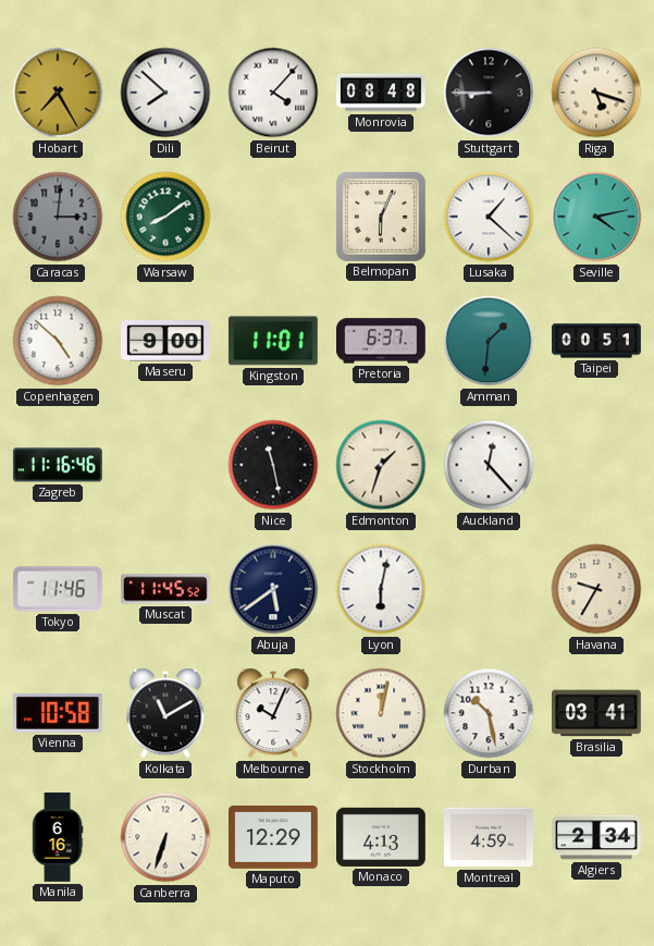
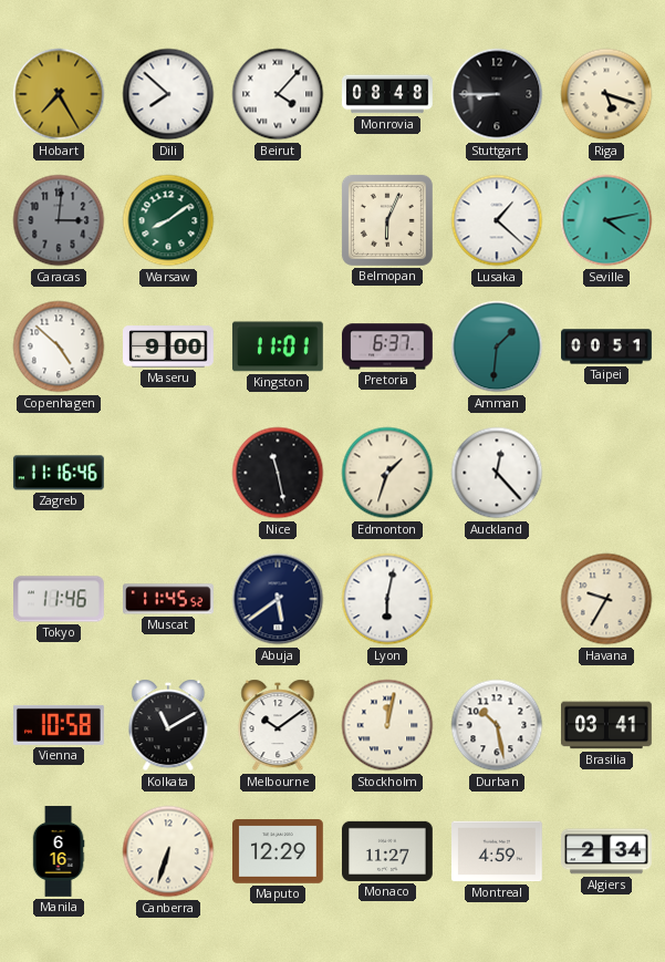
Melbourne: 10:04 -> 10:09
Monaco: 4:13 -> 11:27
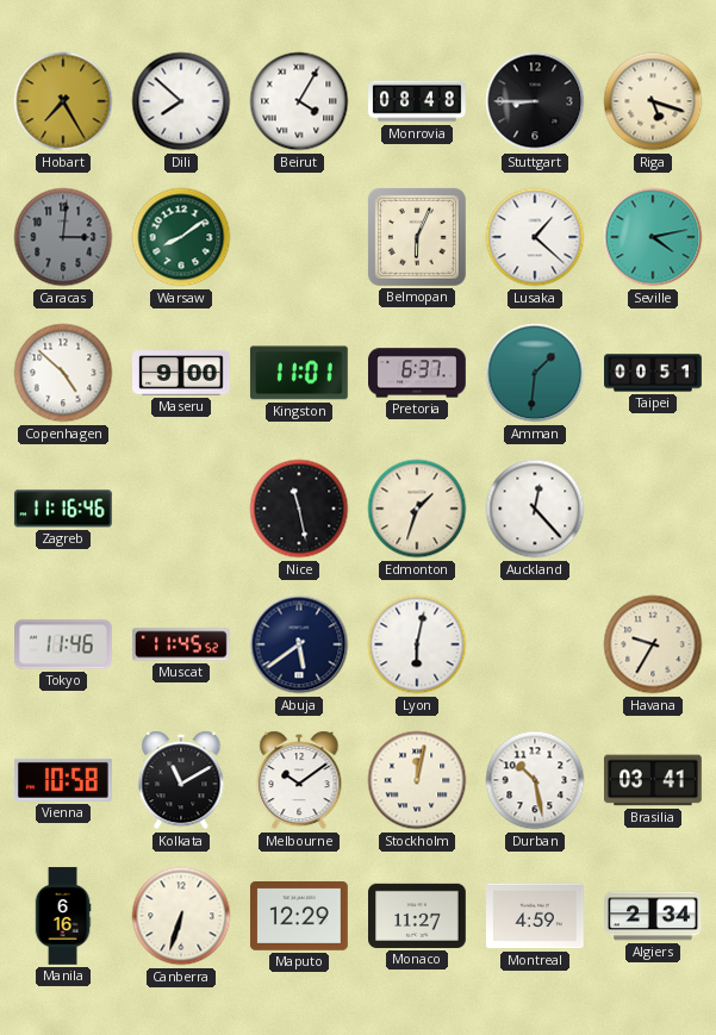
Beirut: 4:07 -> 4:05
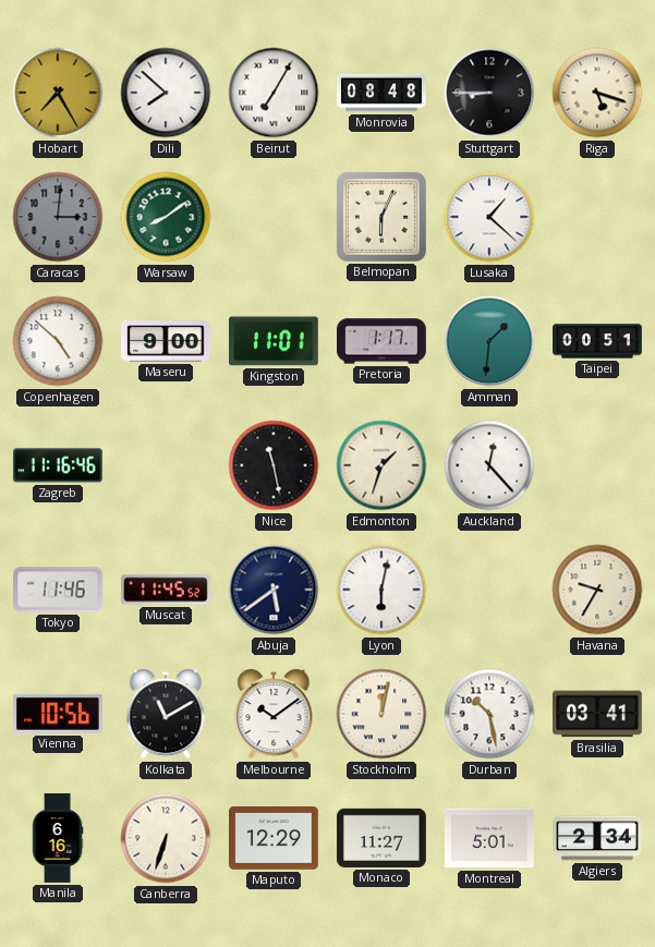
Beirut: 4:05 -> 7:05
Seville: 4:13 -> none
Pretoria: 6:37 -> 1:17
Vienna: 10:58 -> 10:56
Montreal: 4:59 -> 5:01
